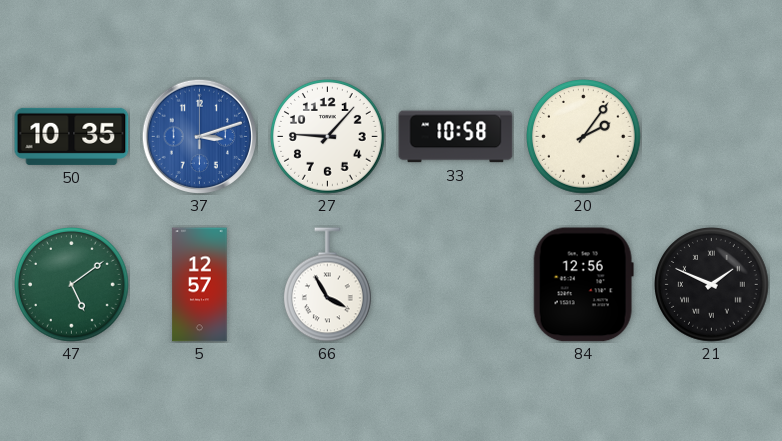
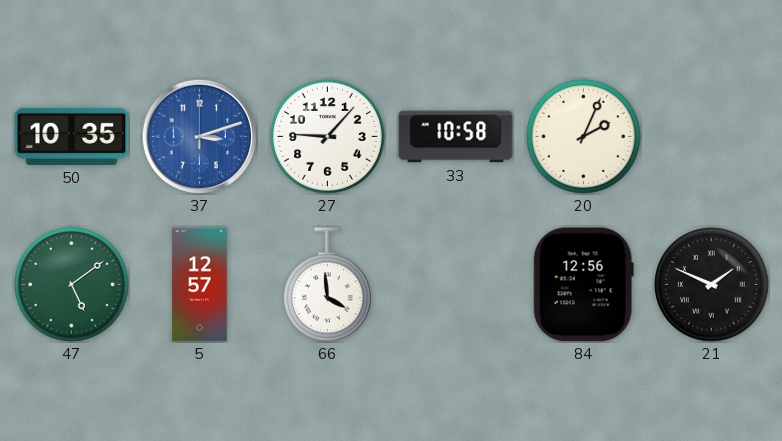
20: 2:06 -> 2:04
66: 3:55 -> 3:59
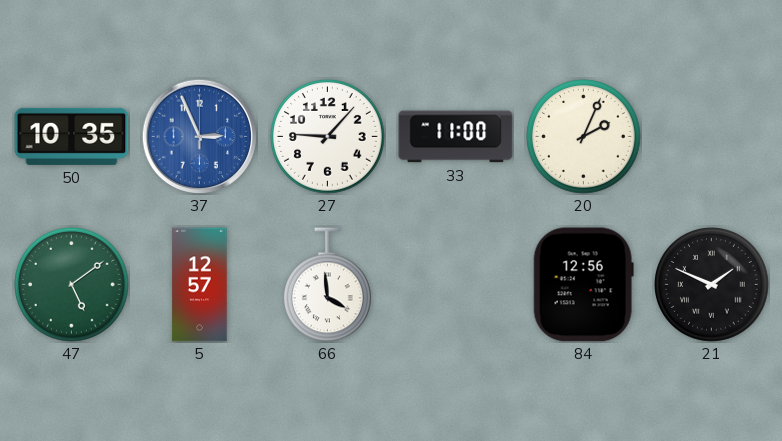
37: 3:12 -> 2:56
33: 10:58 -> 11:00
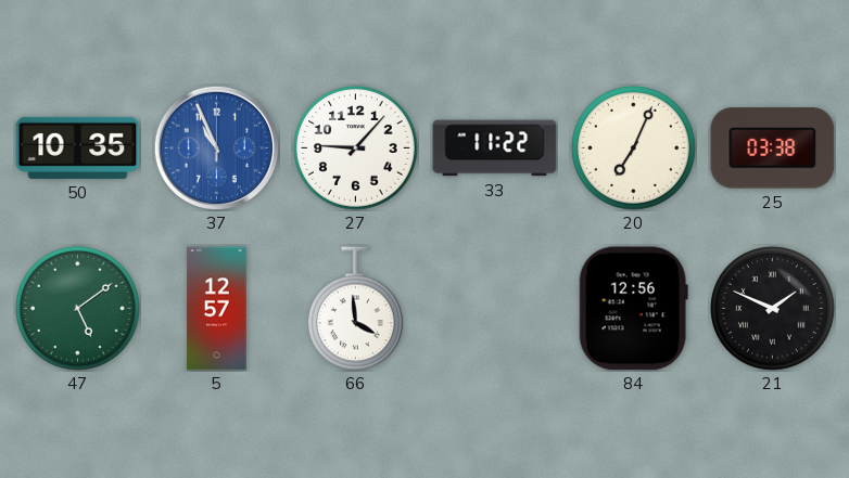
37: 2:56 -> 10:56
33: 11:00 -> 11:22
20: 2:04 -> 7:04
25: none -> 03:38
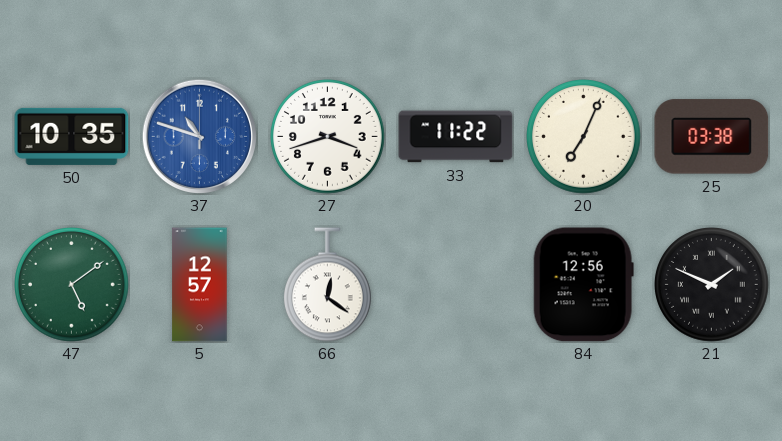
37: 10:56 -> 10:48
27: 9:07 -> 3:42
66: 3:59 -> 12:21
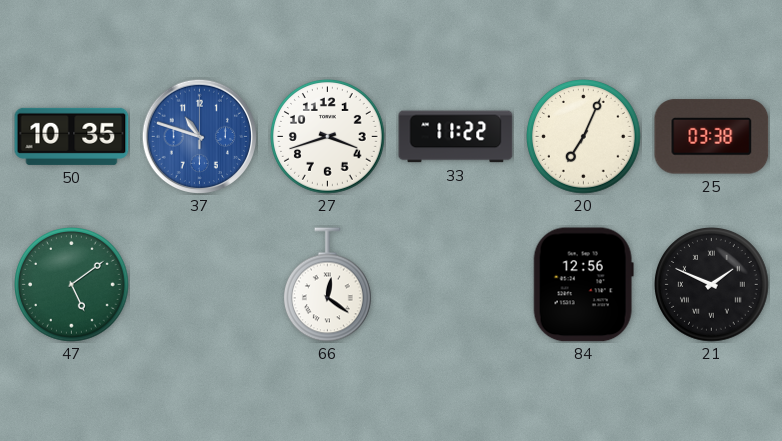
5: 12:57 -> none
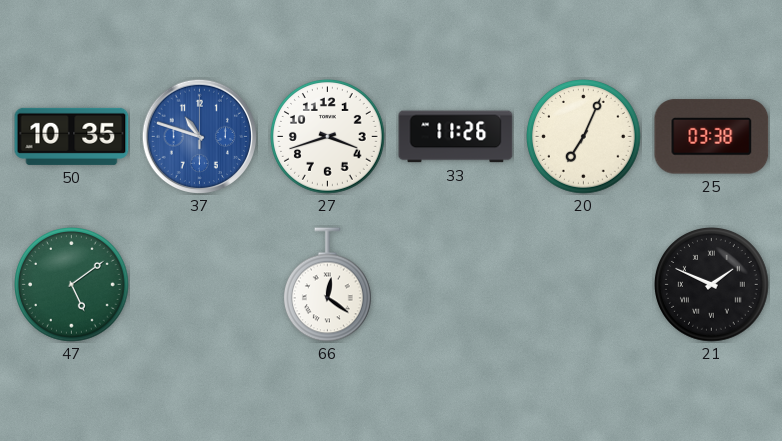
33: 11:22 -> 11:26
84: 12:56 -> none
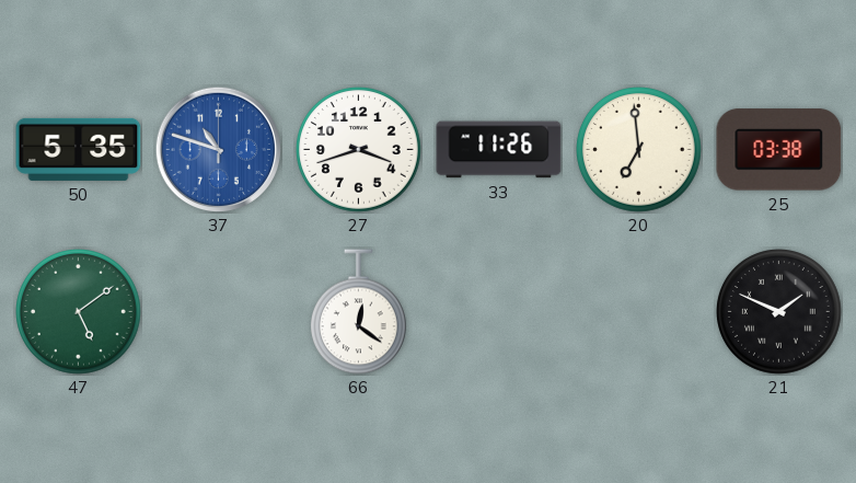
50: 10:35 -> 5:35
20: 7:04 -> 6:59
